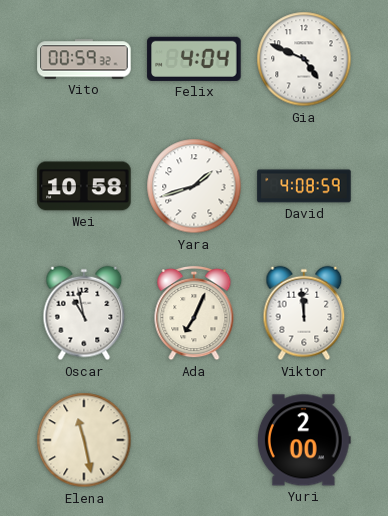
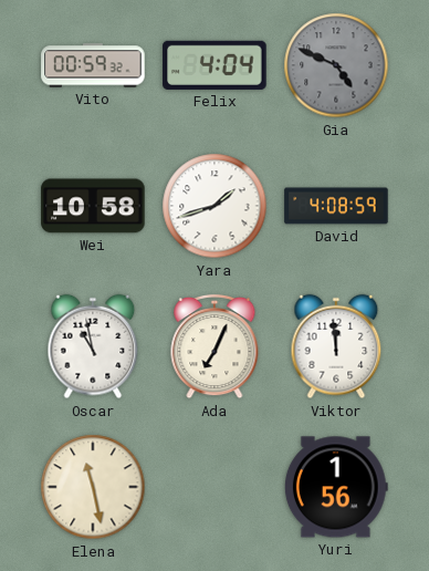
Gia dial: white -> grey
Yuri: 2:00 -> 1:56
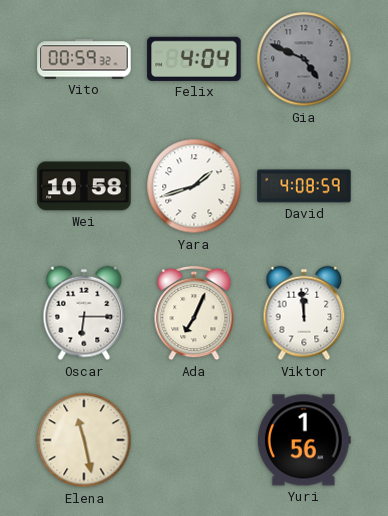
Oscar: 10:58 -> 6:15
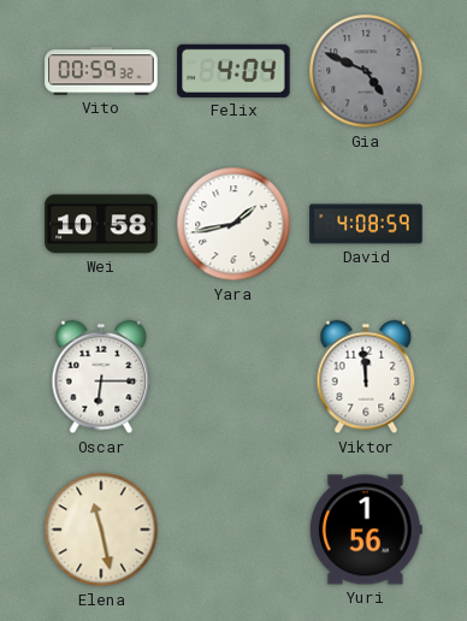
Yara: 1:42 -> 1:43
Ada: 7:04 -> none
